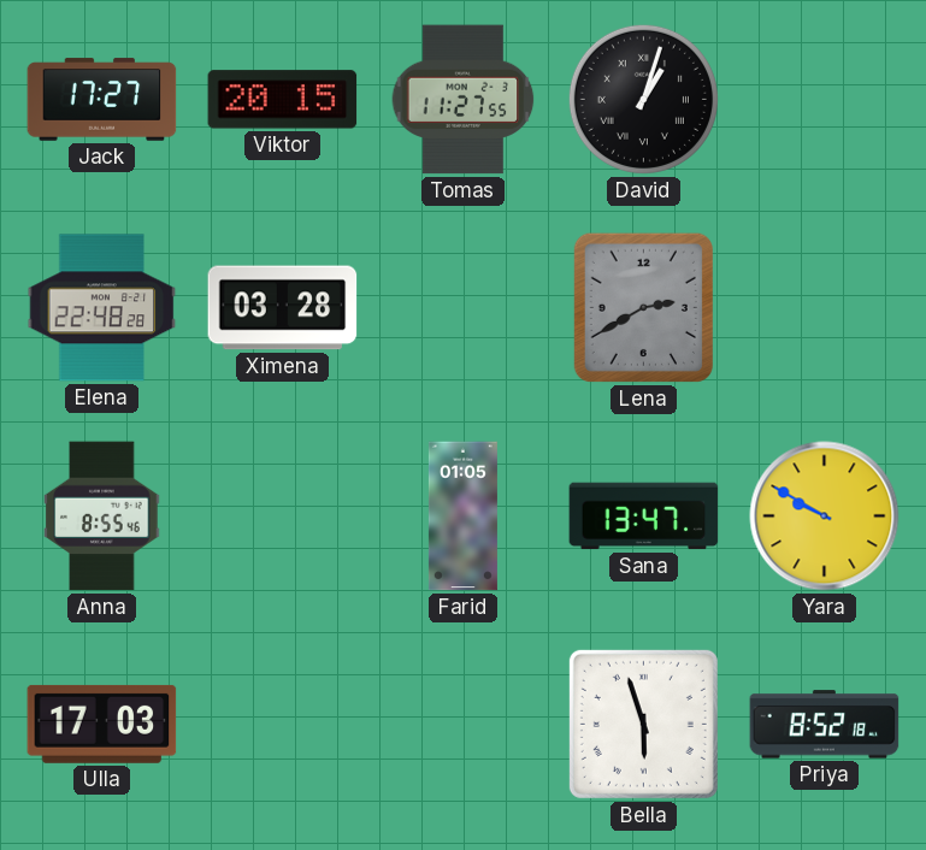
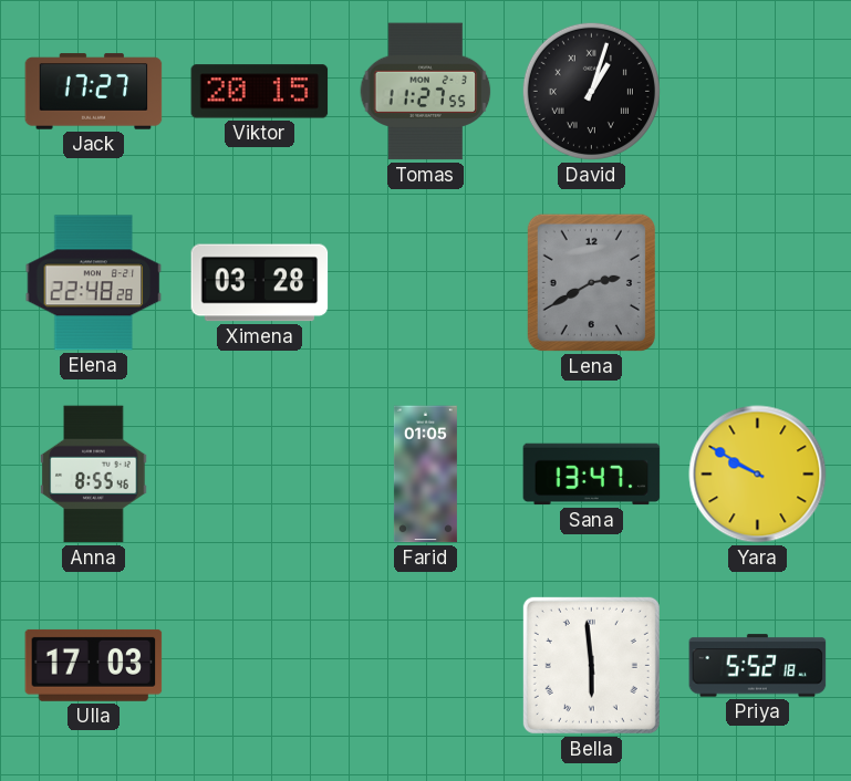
Bella: 5:57 -> 5:59
Priya: 8:52 -> 5:52
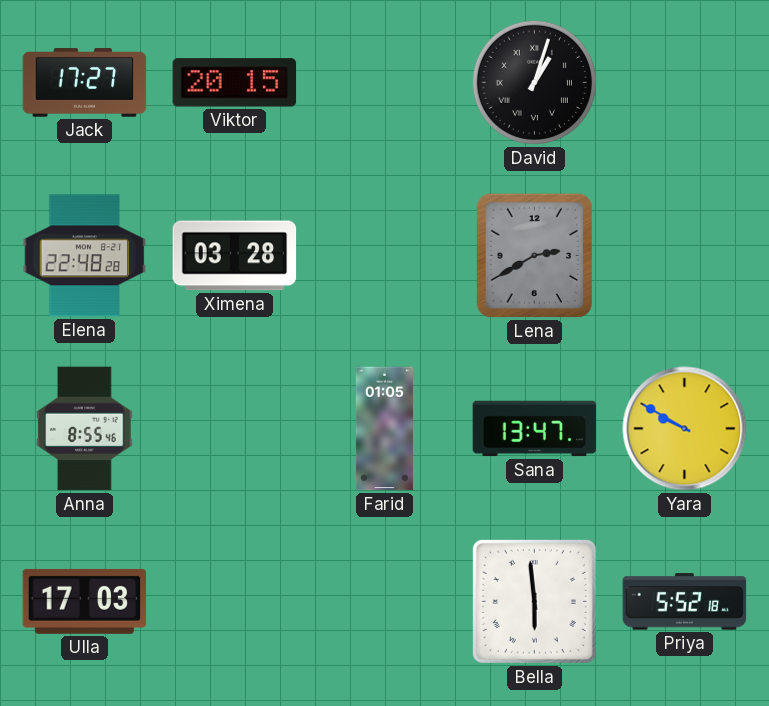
Tomas: 11:27 -> none
